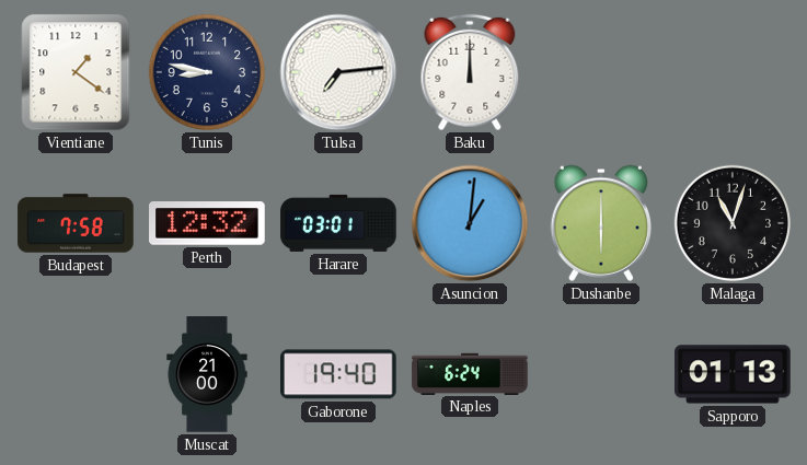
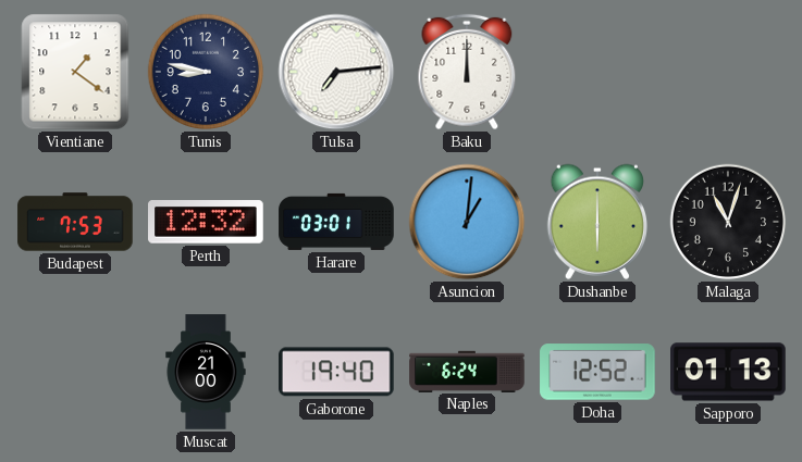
Budapest: 7:58 -> 7:53
Doha: none -> 12:52
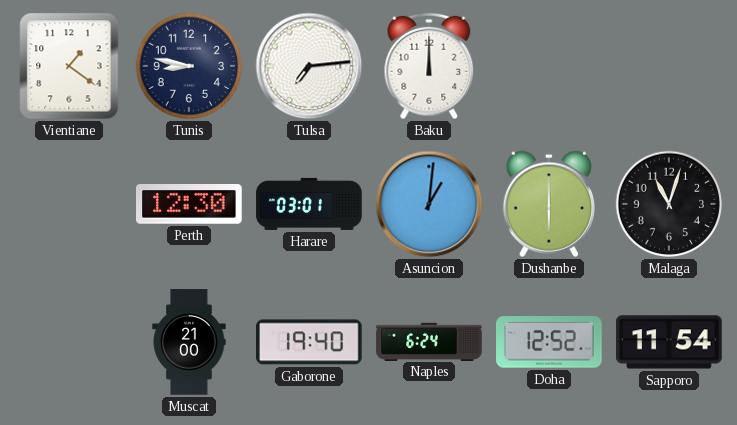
Budapest: 7:53 -> none
Perth: 12:32 -> 12:30
Sapporo: 01:13 -> 11:54
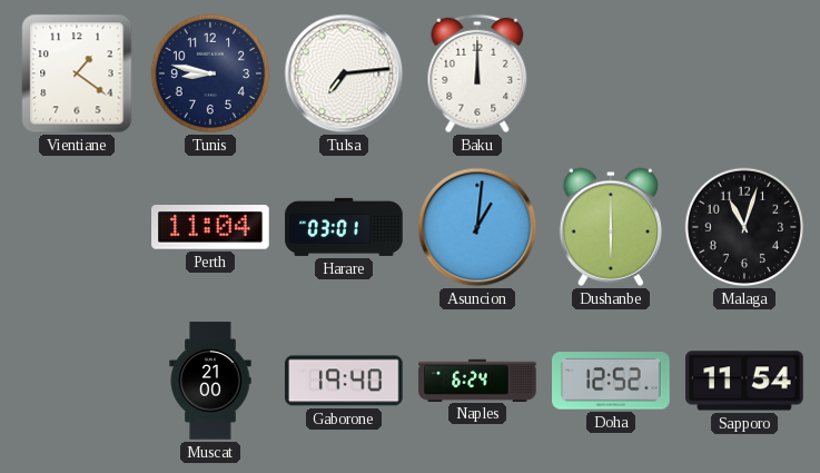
Perth: 12:30 -> 11:04
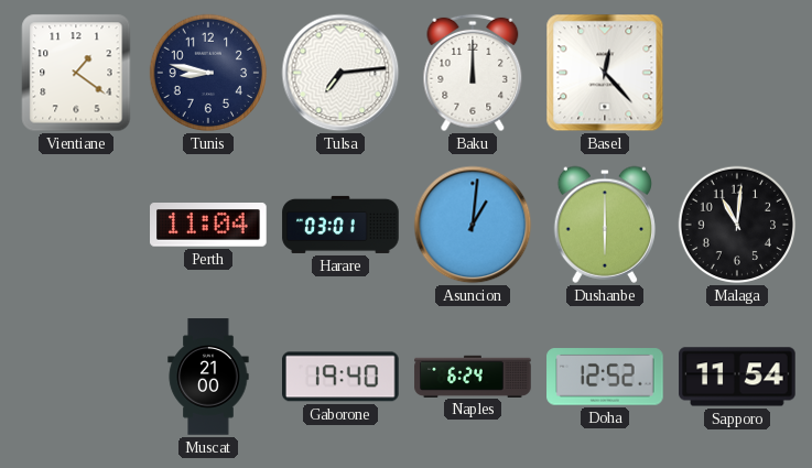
Basel: none -> 12:23
Malaga: 11:03 -> 11:01
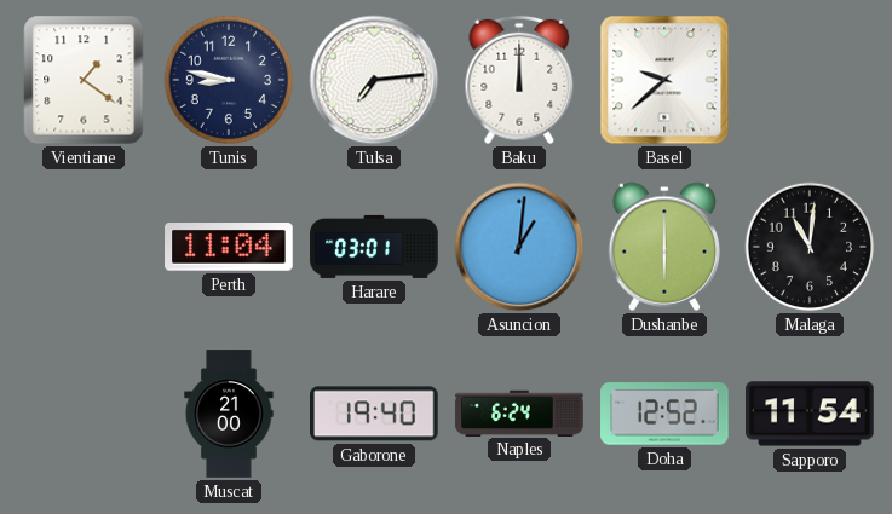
Basel: 12:23 -> 9:38
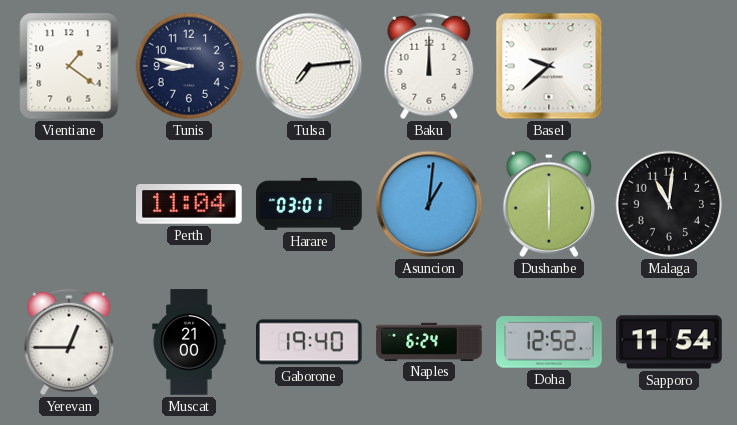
Yerevan: none -> 12:45
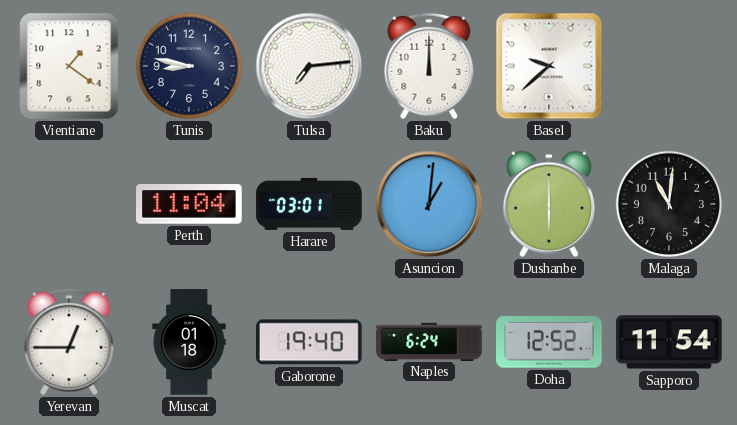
Muscat: 21:00 -> 01:18
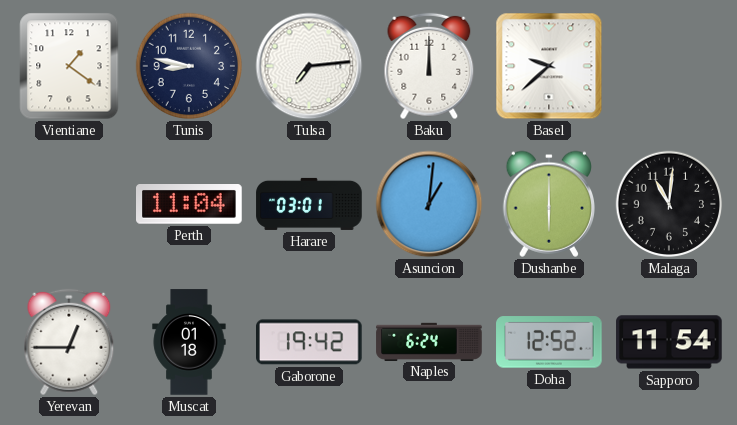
Gaborone: 19:40 -> 19:42
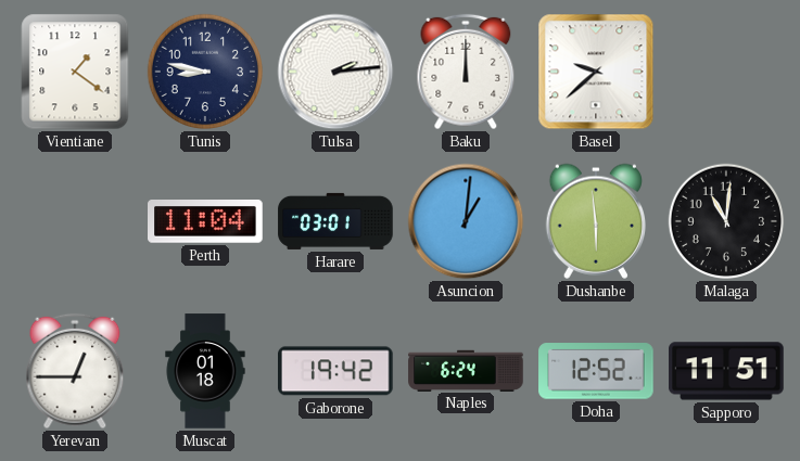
Tulsa: 7:14 -> 2:14
Dushanbe: 6:00 -> 5:59
Sapporo: 11:54 -> 11:51
